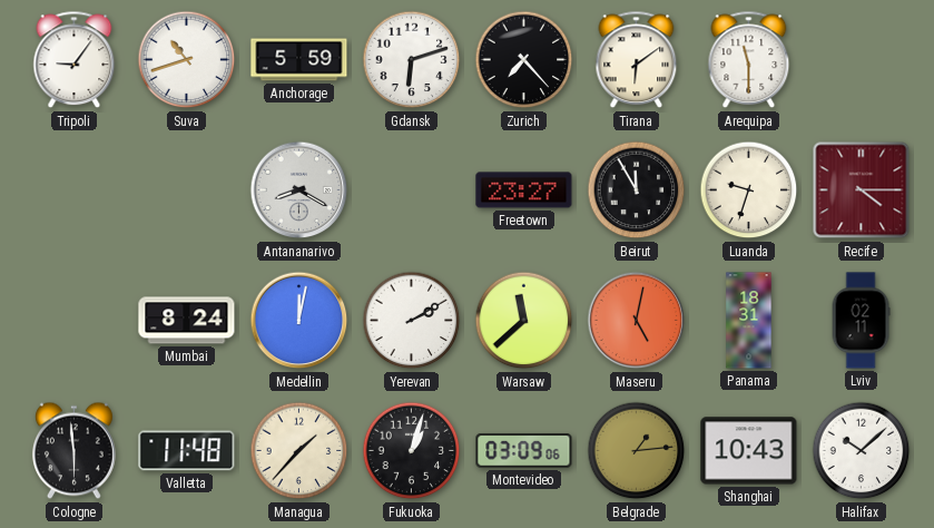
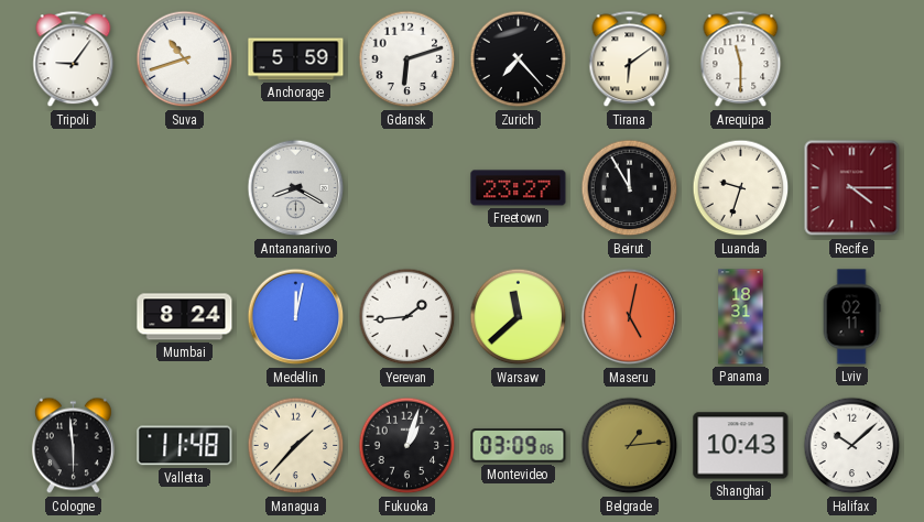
Yerevan: 2:10 -> 1:44
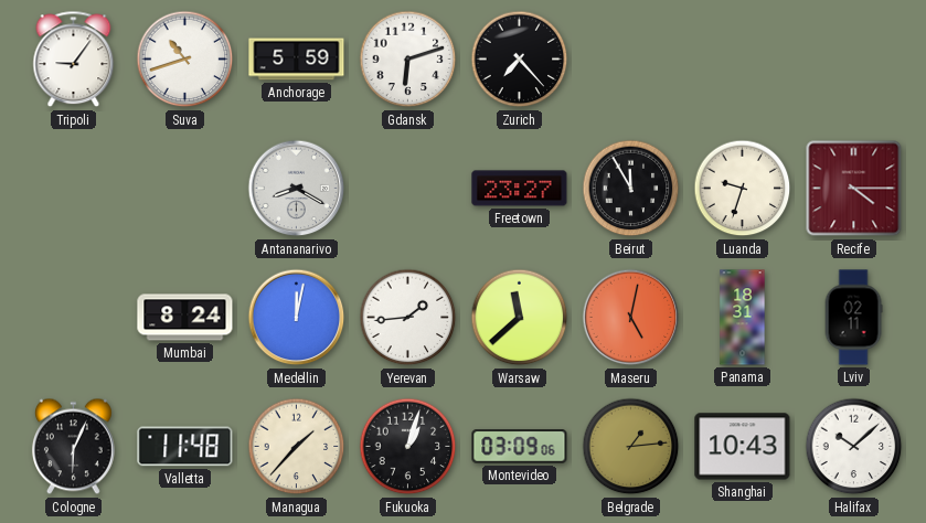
Tirana: 6:09 -> none
Arequipa: 11:30 -> none
Cologne: 5:59 -> 6:04
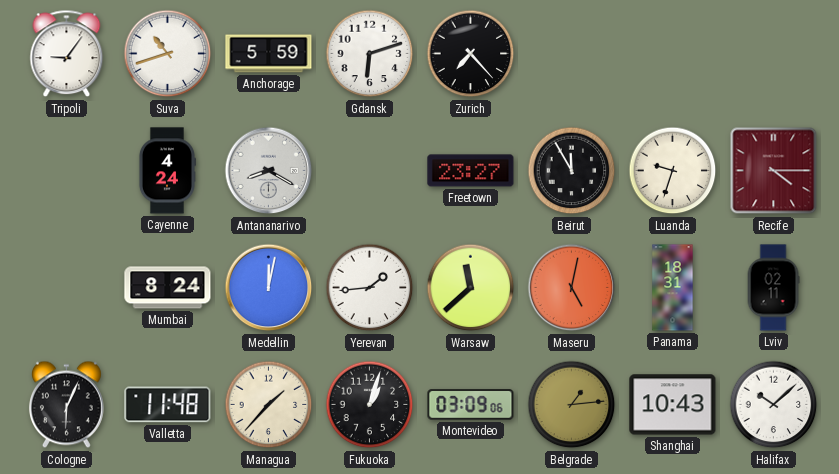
Cayenne: none -> 4:24
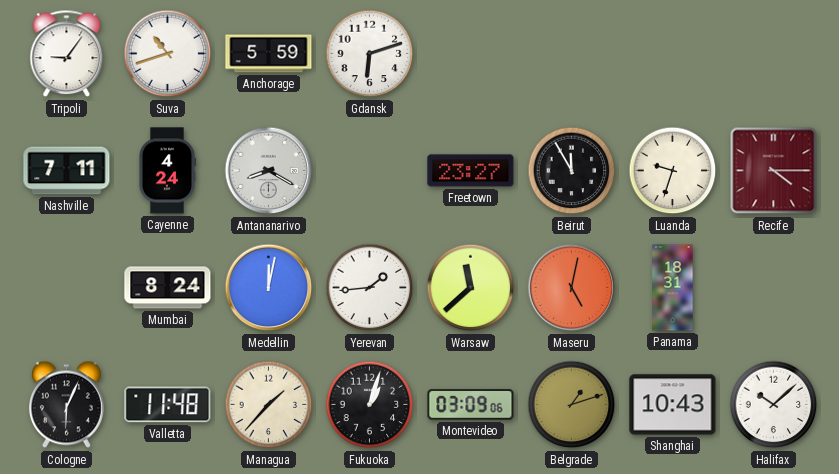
Zurich: 7:23 -> none
Nashville: none -> 7:11
Lviv: 02:11 -> none
Belgrade: 1:14 -> 1:12
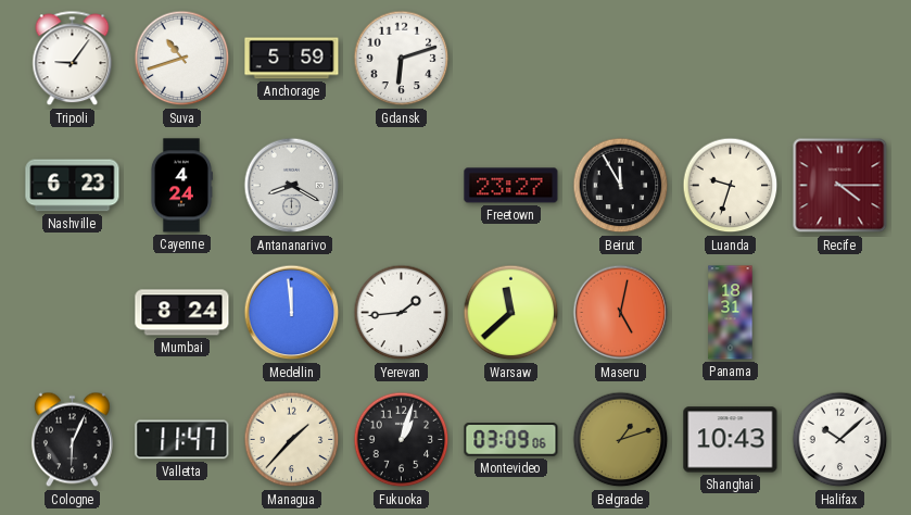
Nashville: 7:11 -> 6:23
Medellin: 12:02 -> 11:59
Valletta: 11:48 -> 11:47
